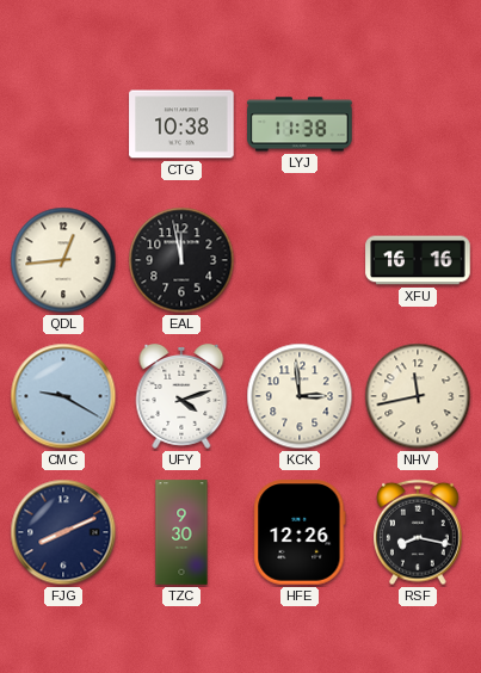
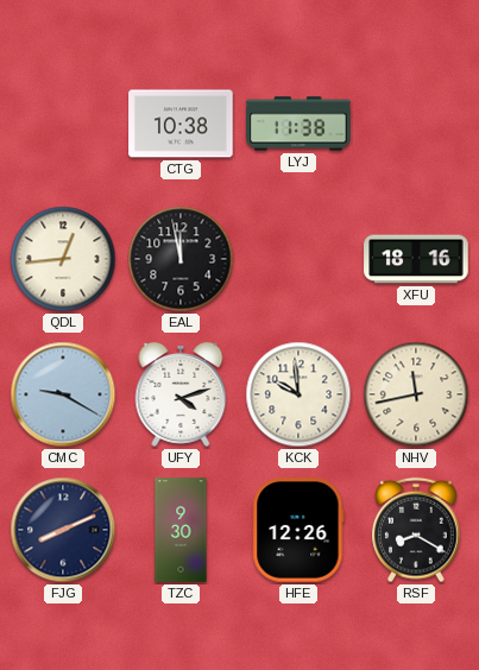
XFU: 16:16 -> 18:16
KCK: 2:59 -> 9:59
RSF: 8:17 -> 8:20
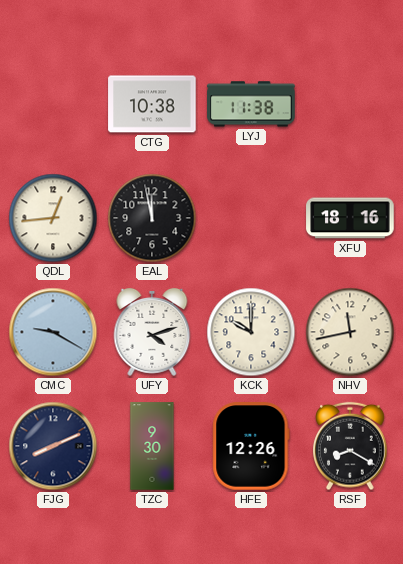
KCK: 9:59 -> 10:00
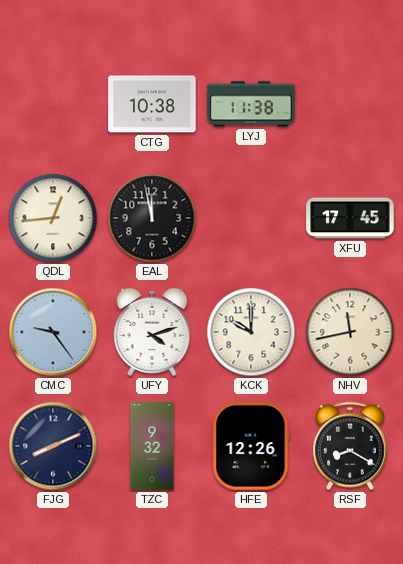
XFU: 18:16 -> 17:45
CMC: 9:20 -> 9:24
TZC: 9:30 -> 9:32
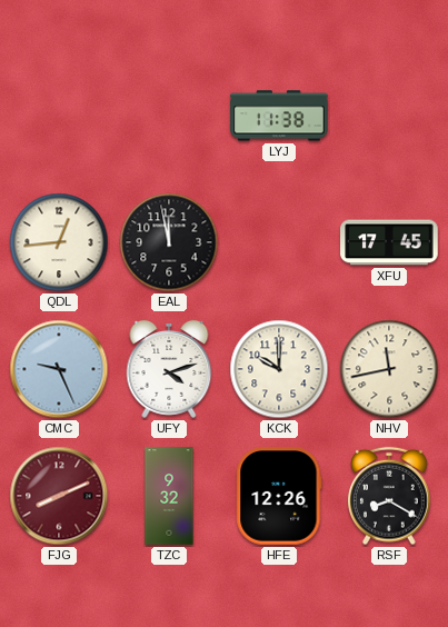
CTG: 10:38 -> none
CMC: 9:24 -> 9:26
FJG dial: navy -> burgundy
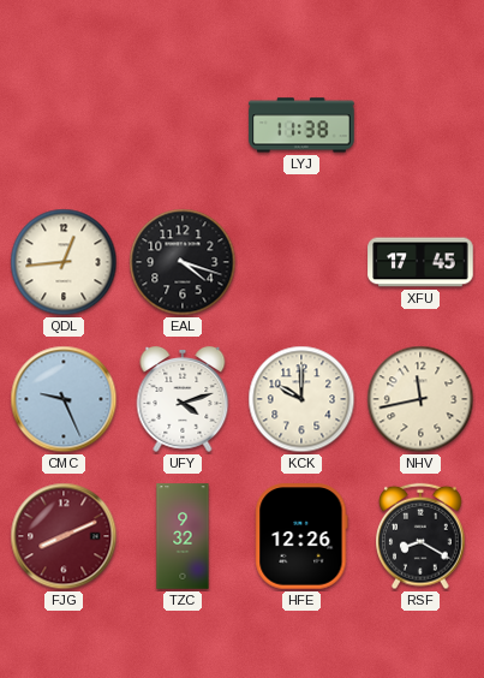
EAL: 11:58 -> 4:18
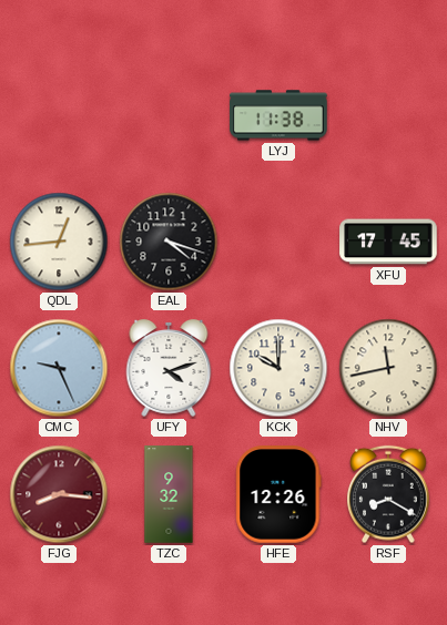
FJG: 8:11 -> 8:16
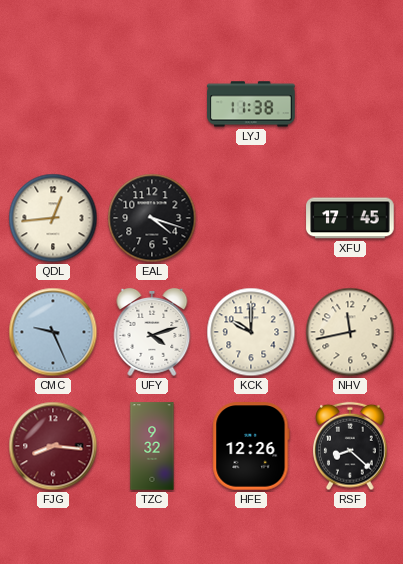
RSF: 8:20 -> 8:22
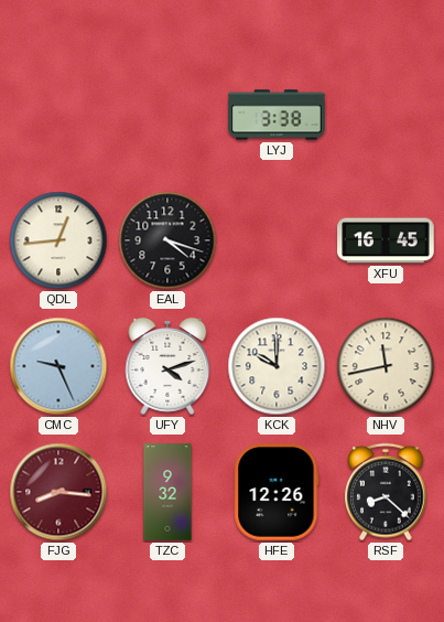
LYJ: 11:38 -> 3:38
XFU: 17:45 -> 16:45
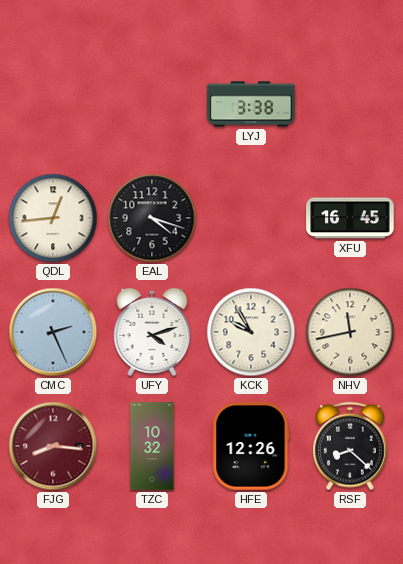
CMC: 9:26 -> 2:26
KCK: 10:00 -> 9:55
TZC: 9:32 -> 10:32
